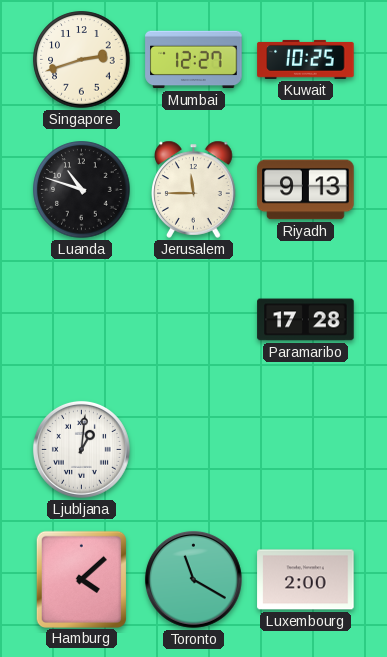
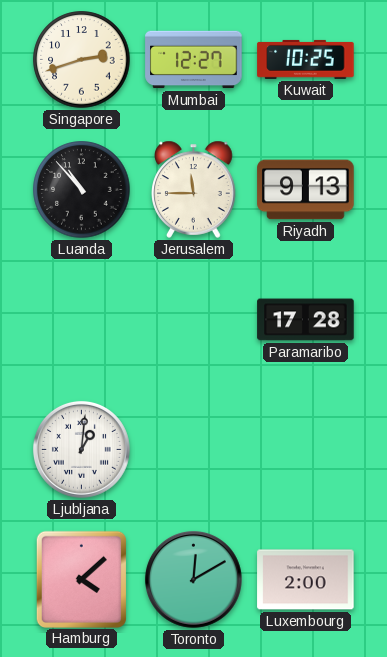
Luanda: 10:48 -> 10:53
Toronto: 11:20 -> 12:10
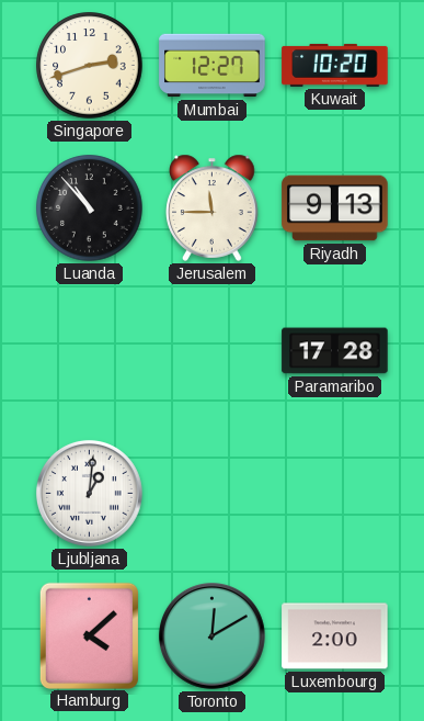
Kuwait: 10:25 -> 10:20
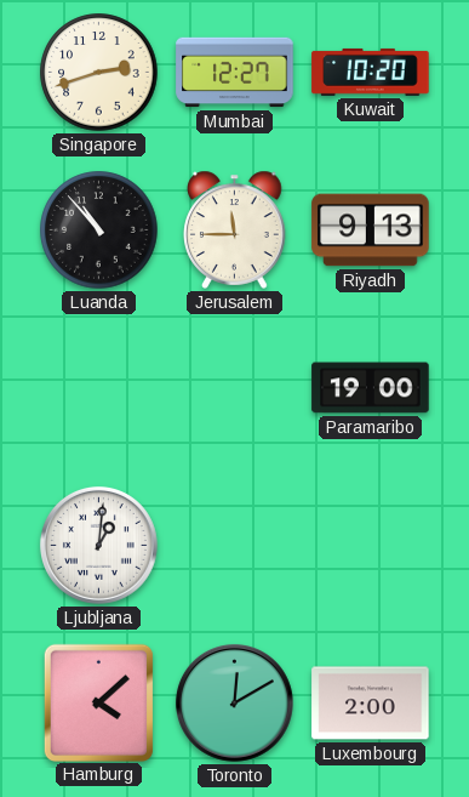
Paramaribo: 17:28 -> 19:00
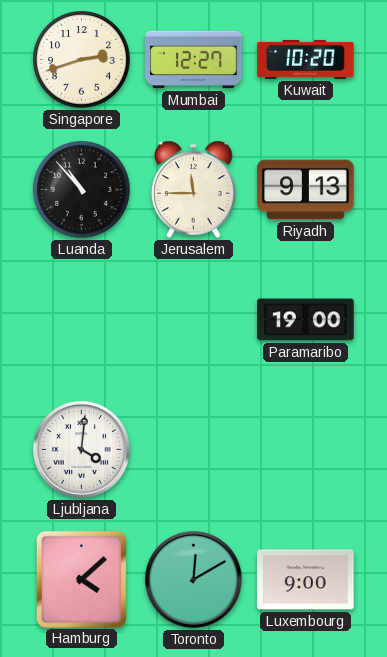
Ljubljana: 1:01 -> 4:01
Luxembourg: 2:00 -> 9:00
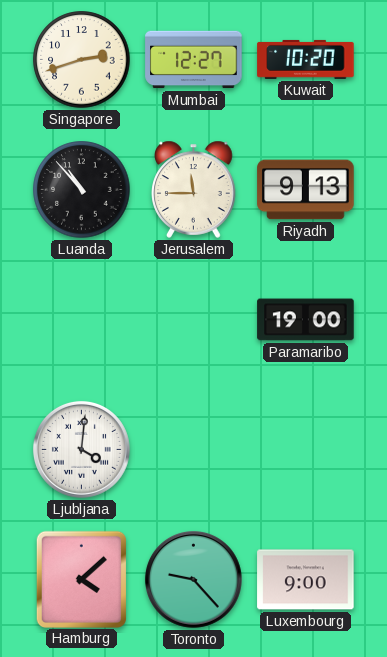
Toronto: 12:10 -> 9:23
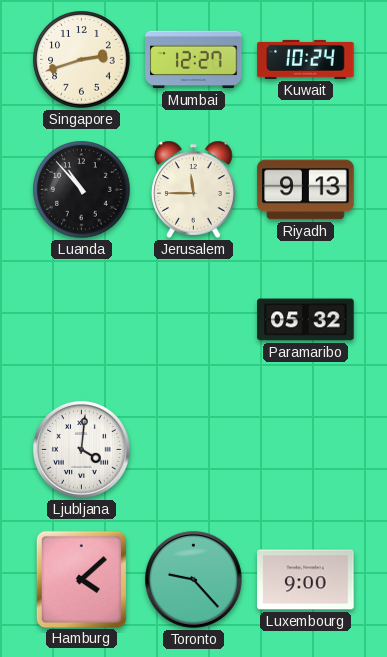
Kuwait: 10:20 -> 10:24
Paramaribo: 19:00 -> 05:32
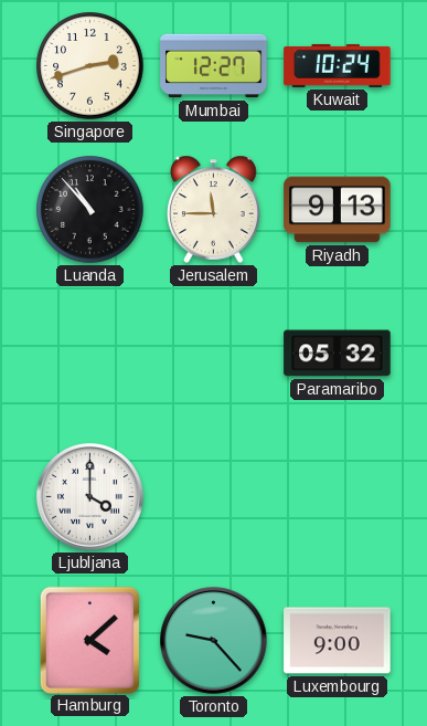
Ljubljana: 4:01 -> 4:00
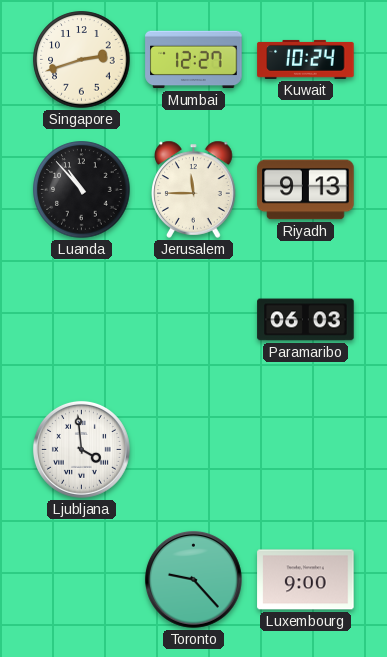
Paramaribo: 05:32 -> 06:03
Ljubljana: 4:00 -> 3:59
Hamburg: 4:08 -> none
